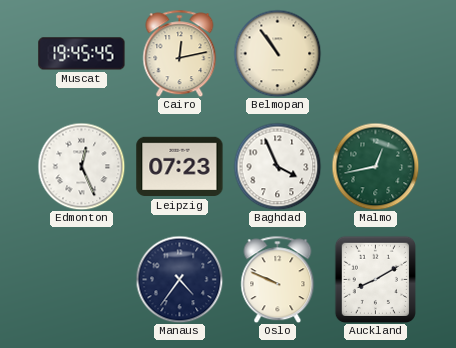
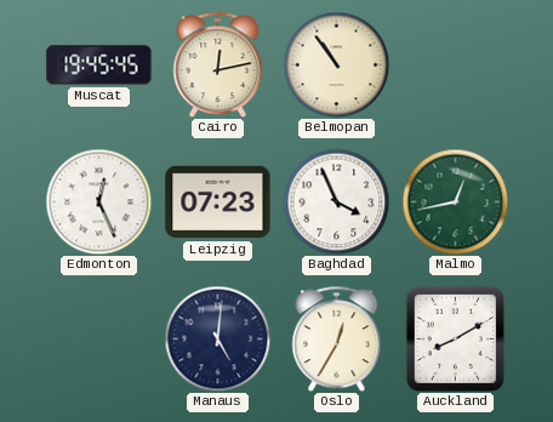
Manaus: 4:36 -> 5:01
Oslo: 9:49 -> 12:35
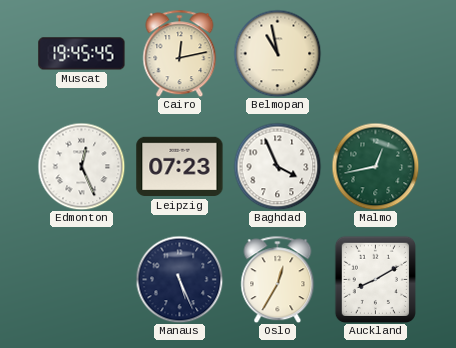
Belmopan: 10:54 -> 10:58
Manaus: 5:01 -> 5:26
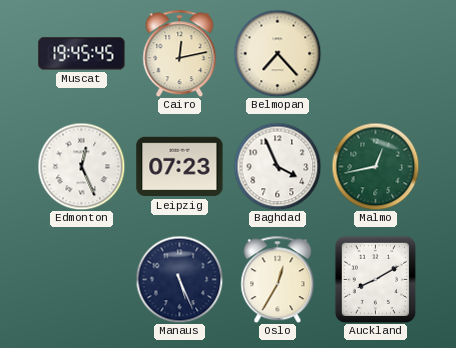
Belmopan: 10:58 -> 7:23
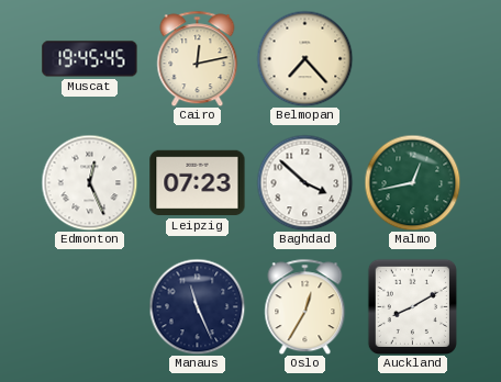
Baghdad: 3:56 -> 3:52
Manaus: 5:26 -> 11:26
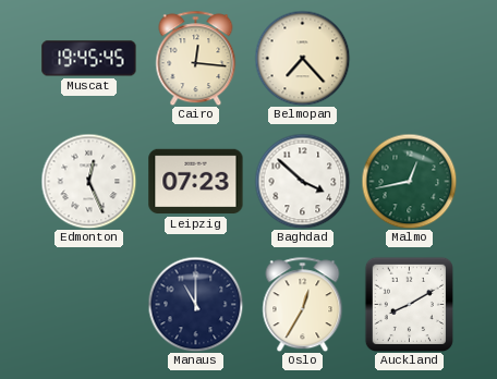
Cairo: 12:13 -> 12:16
Manaus: 11:26 -> 11:00
